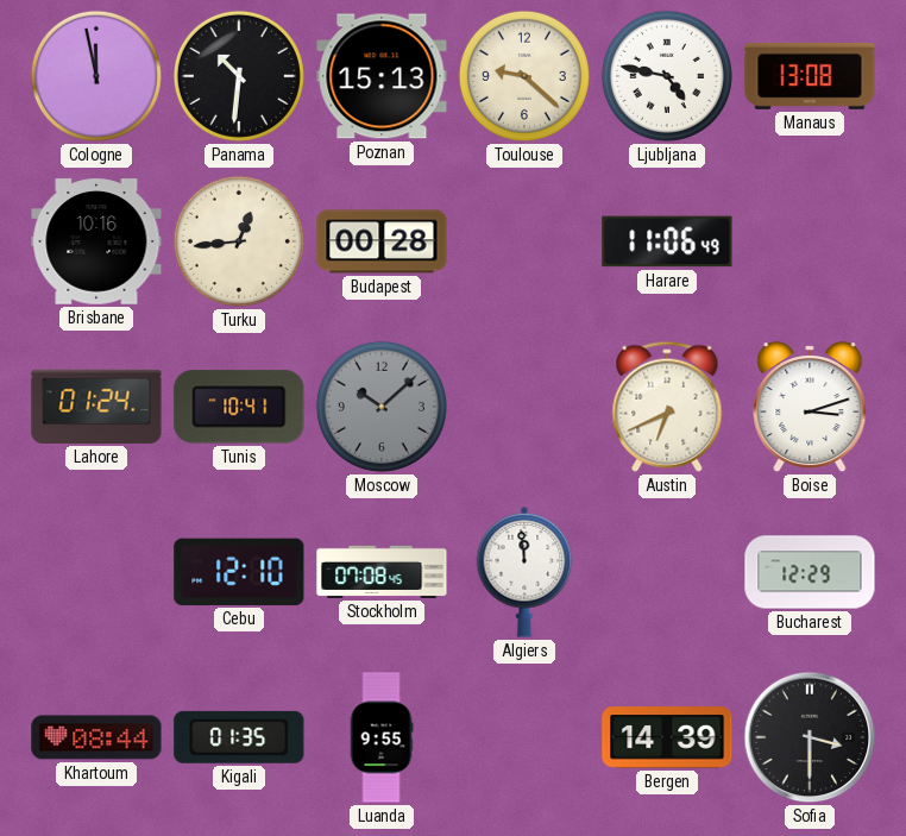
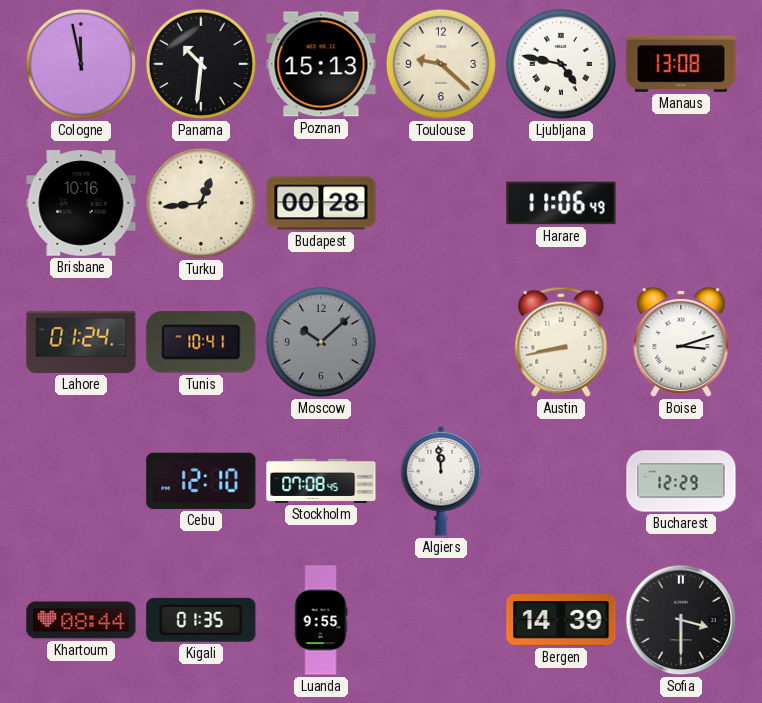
Austin: 6:41 -> 8:43
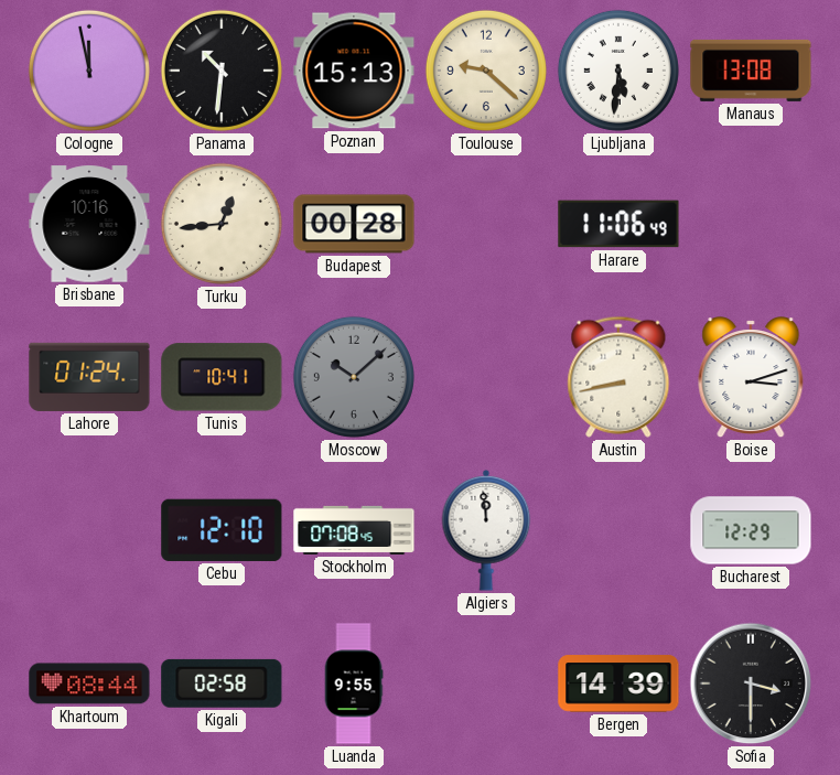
Ljubljana: 4:47 -> 5:31
Kigali: 01:35 -> 02:58
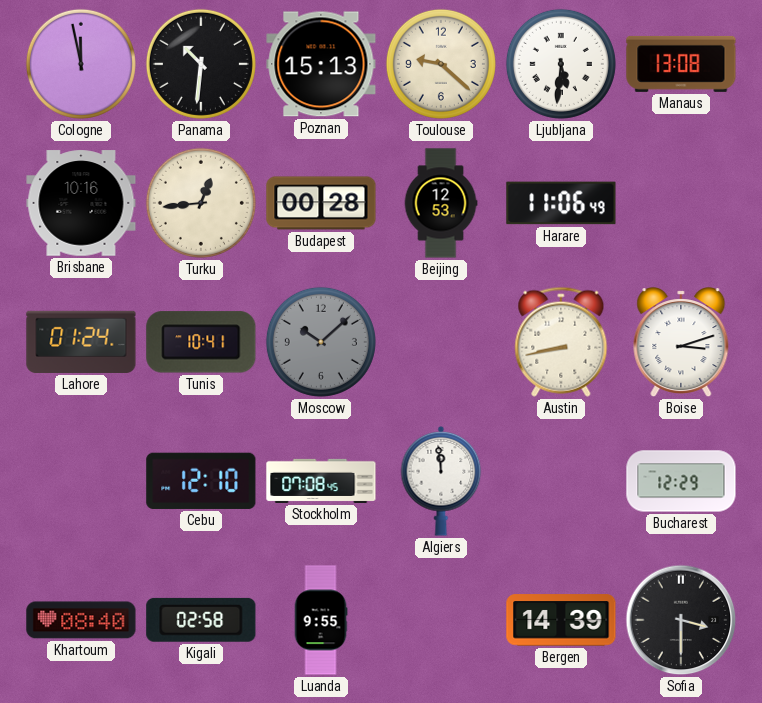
Beijing: none -> 12:53
Khartoum: 08:44 -> 08:40
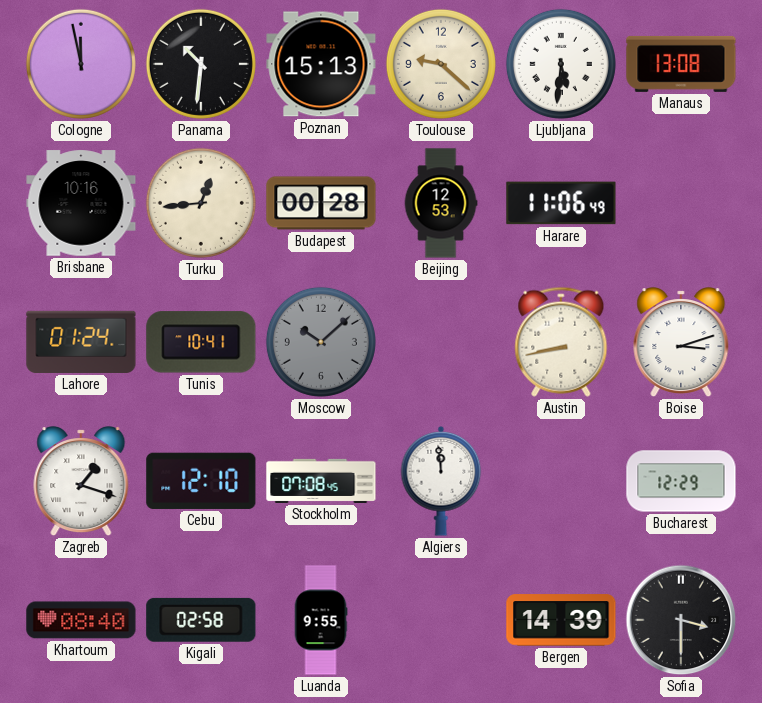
Zagreb: none -> 1:18
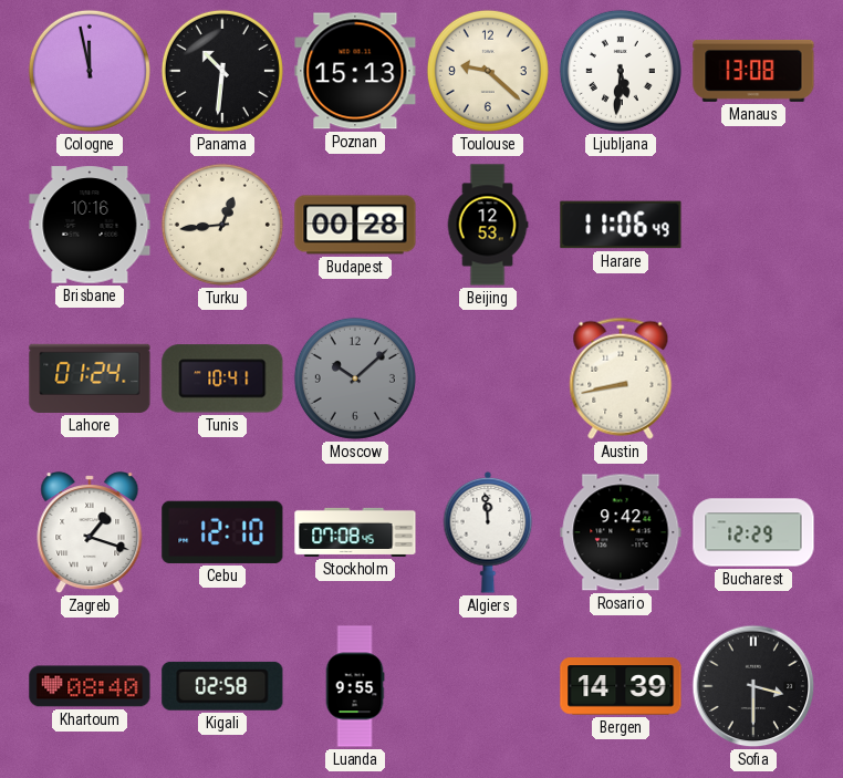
Boise: 3:12 -> none
Rosario: none -> 9:42
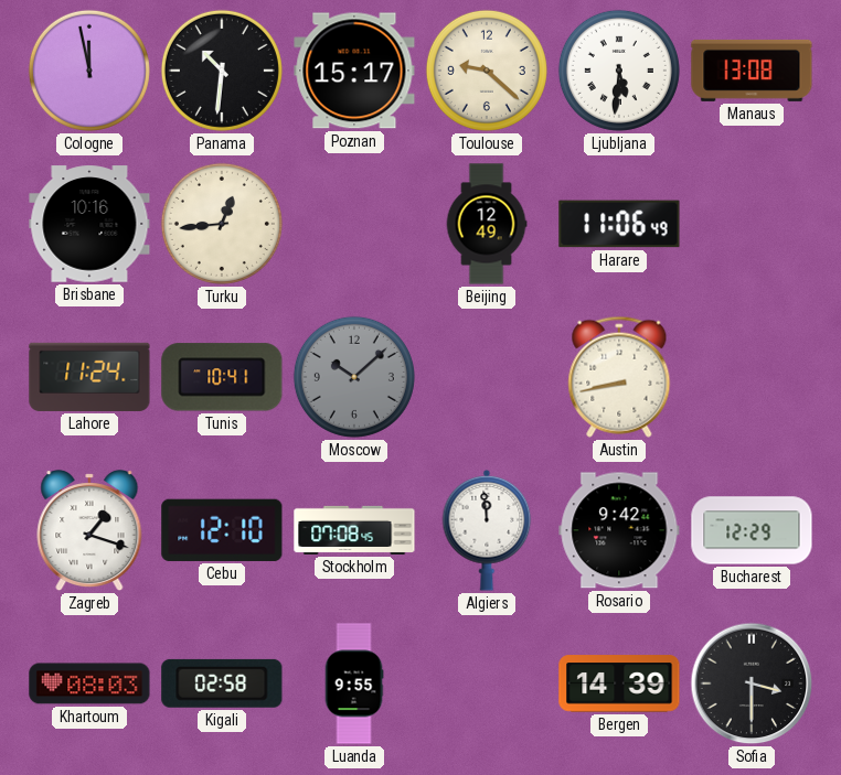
Poznan: 15:13 -> 15:17
Budapest: 00:28 -> none
Beijing: 12:53 -> 12:49
Lahore: 01:24 -> 11:24
Khartoum: 08:40 -> 08:03
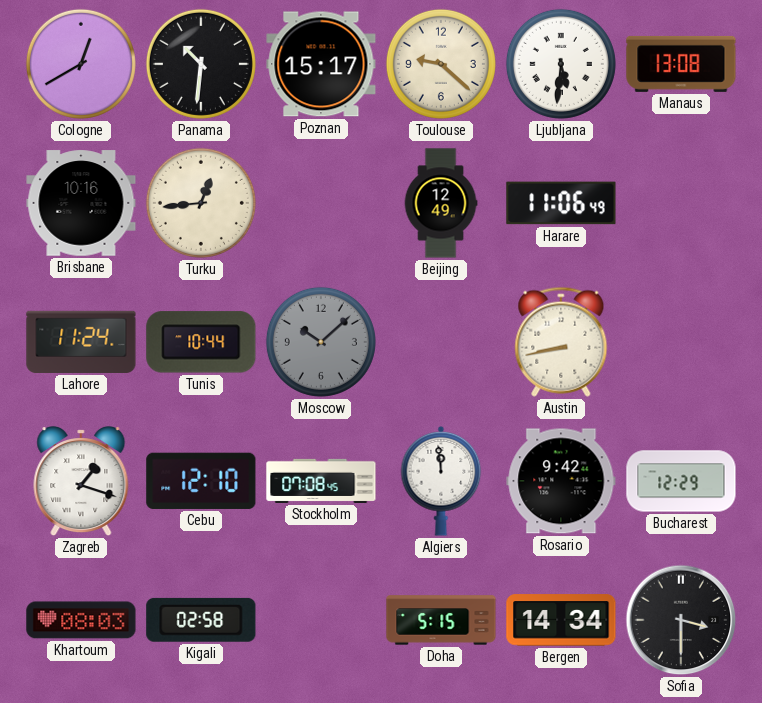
Cologne: 11:58 -> 12:40
Tunis: 10:41 -> 10:44
Luanda: 9:55 -> none
Doha: none -> 5:15
Bergen: 14:39 -> 14:34
